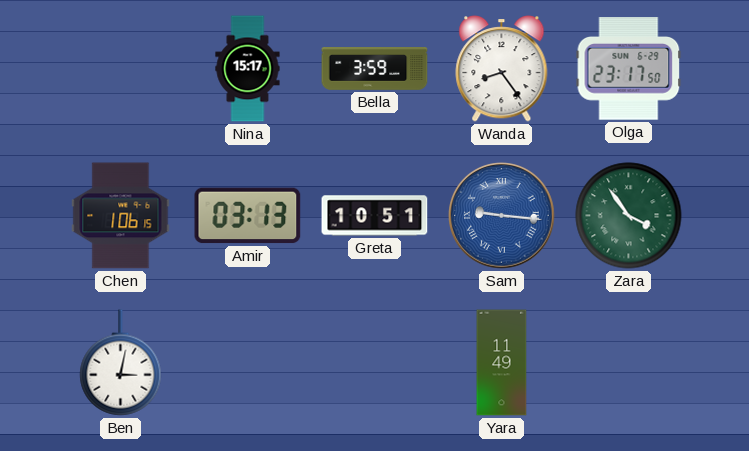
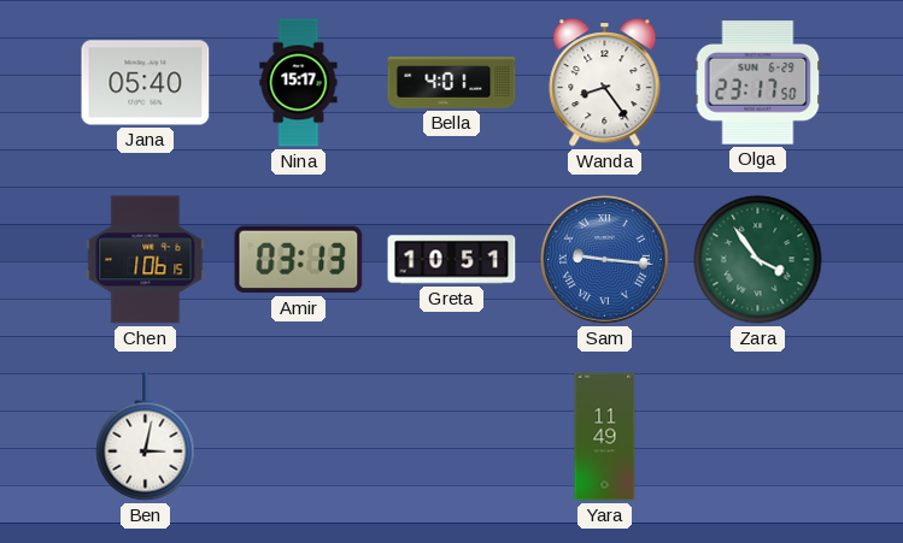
Jana: none -> 05:40
Bella: 3:59 -> 4:01
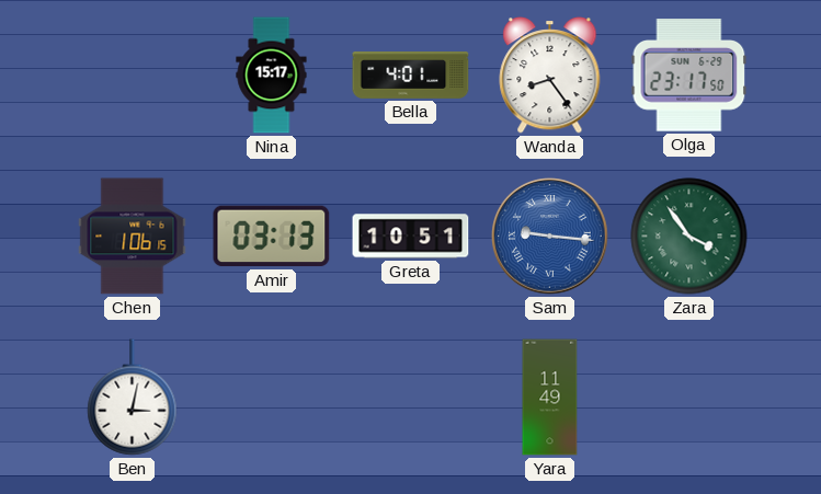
Jana: 05:40 -> none
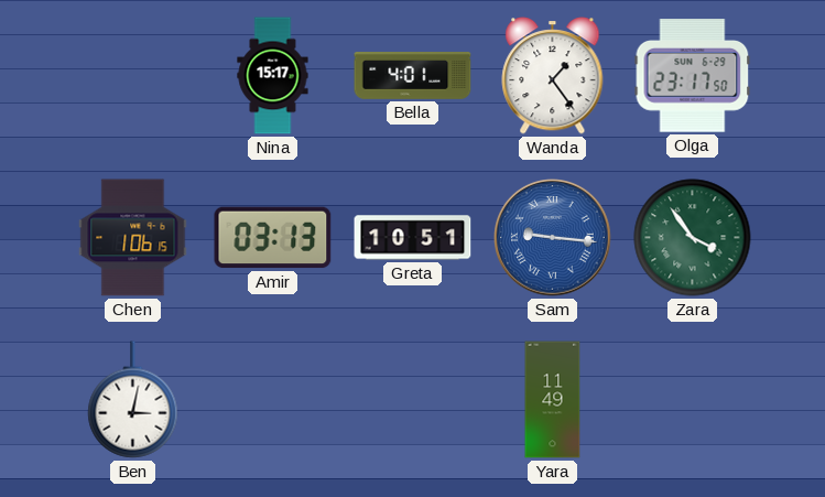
Wanda: 8:24 -> 1:24
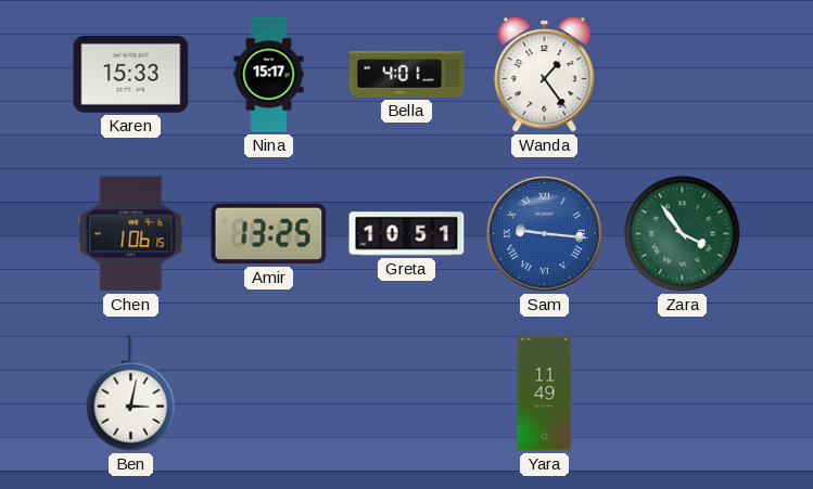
Karen: none -> 15:33
Olga: 23:17 -> none
Amir: 03:13 -> 13:25
